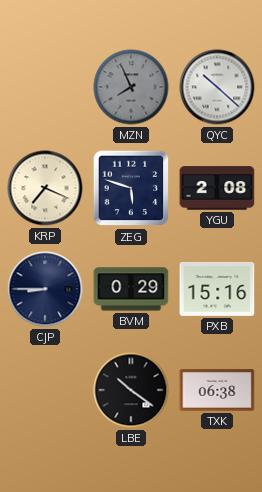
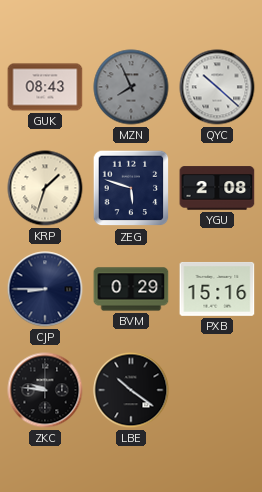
GUK: none -> 08:43
KRP: 7:19 -> 1:33
ZKC: none -> 9:46
TXK: 06:38 -> none
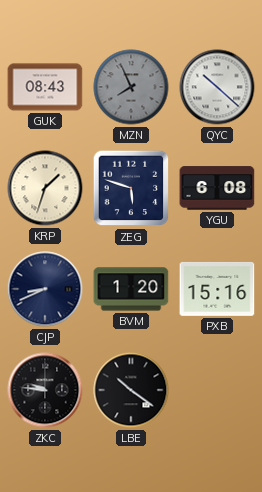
YGU: 2:08 -> 6:08
CJP: 8:45 -> 8:41
BVM: 0:29 -> 1:20
